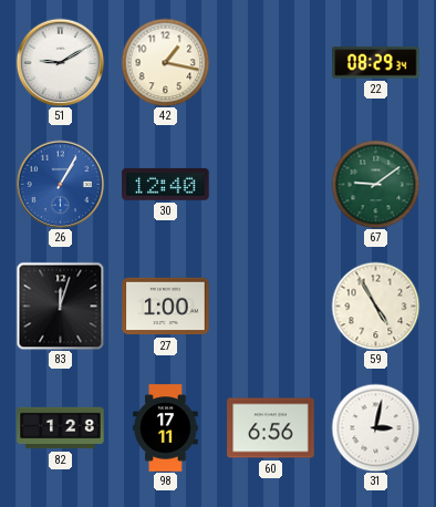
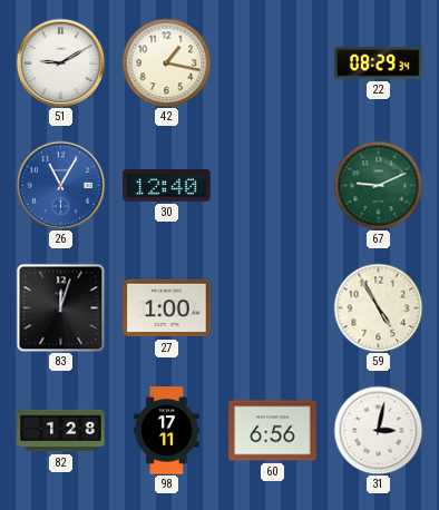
26: 1:05 -> 11:05
67: 9:09 -> 9:11
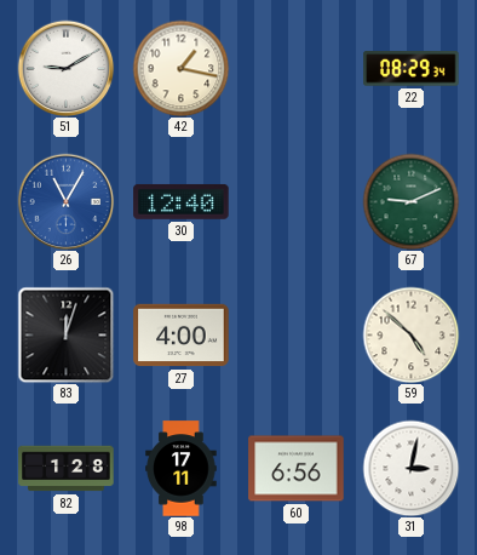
27: 1:00 -> 4:00
59: 4:55 -> 4:52
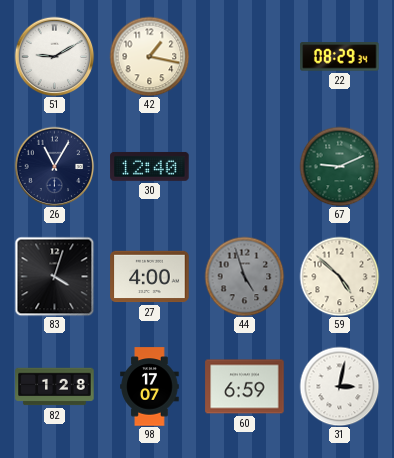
26 dial: blue -> navy
83: 12:03 -> 4:03
44: none -> 4:57
98: 17:11 -> 17:07
60: 6:56 -> 6:59
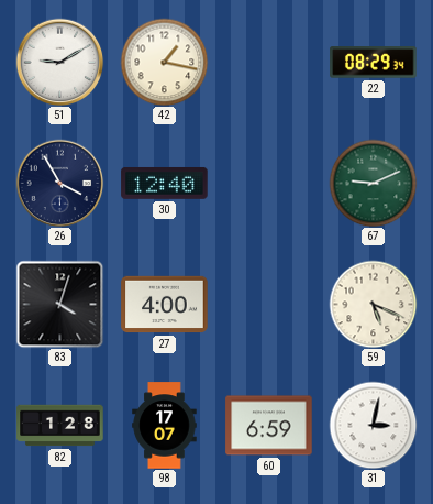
26: 11:05 -> 3:55
44: 4:57 -> none
59: 4:52 -> 5:19
